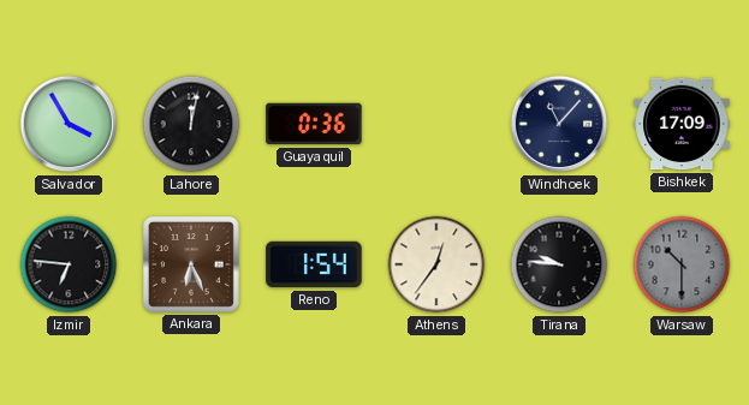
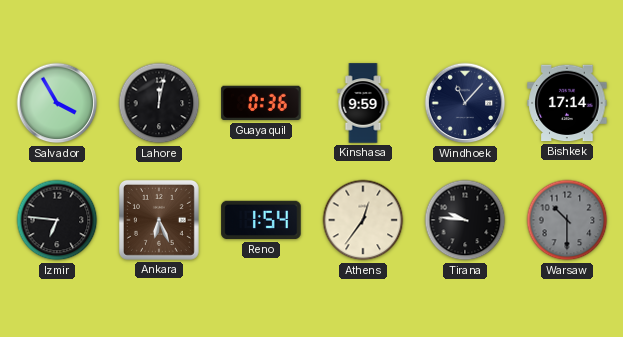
Kinshasa: none -> 9:59
Bishkek: 17:09 -> 17:14
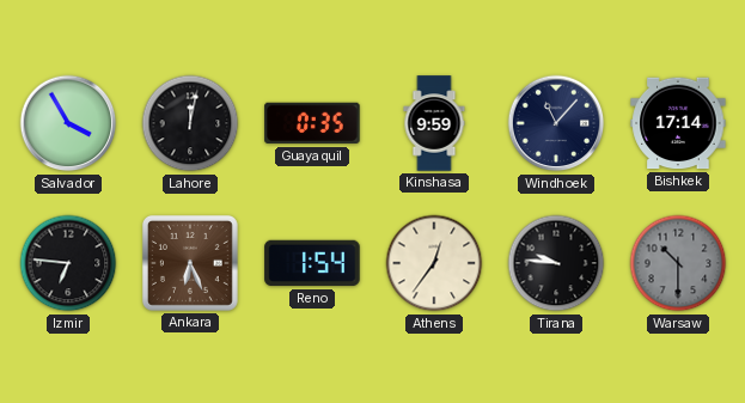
Guayaquil: 0:36 -> 0:35
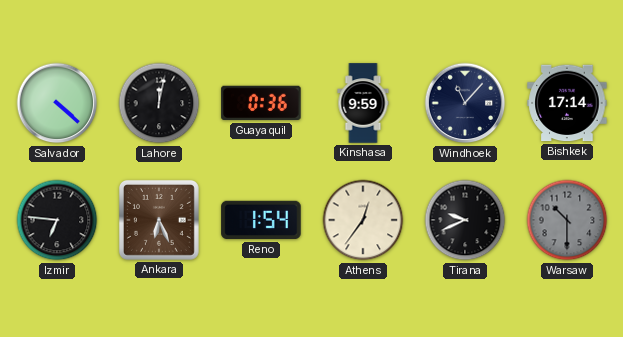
Salvador: 3:55 -> 4:22
Guayaquil: 0:35 -> 0:36
Tirana: 9:46 -> 9:41
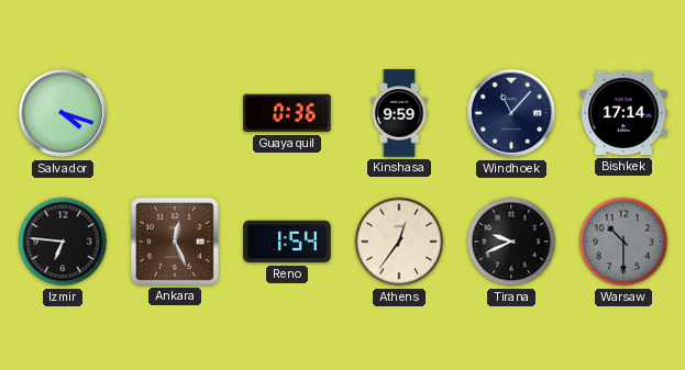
Salvador: 4:22 -> 4:18
Lahore: 12:02 -> none
Ankara: 6:26 -> 12:26
